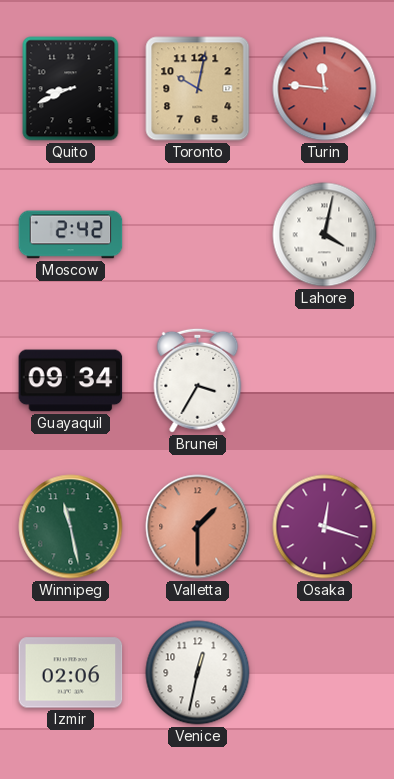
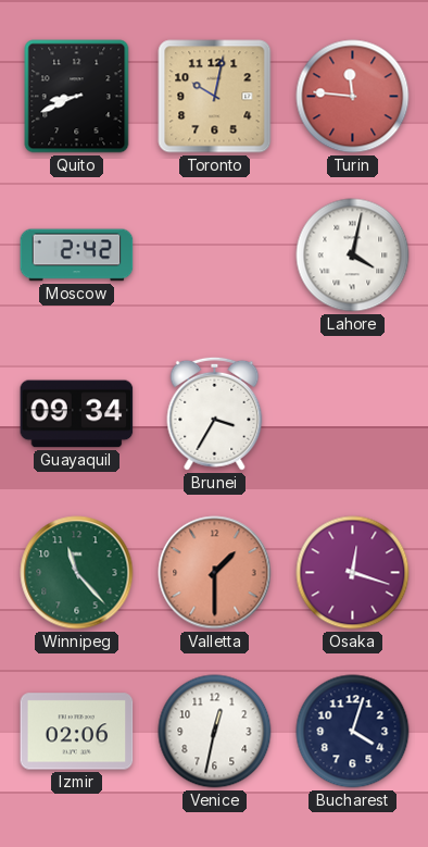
Winnipeg: 11:28 -> 11:23
Bucharest: none -> 4:03
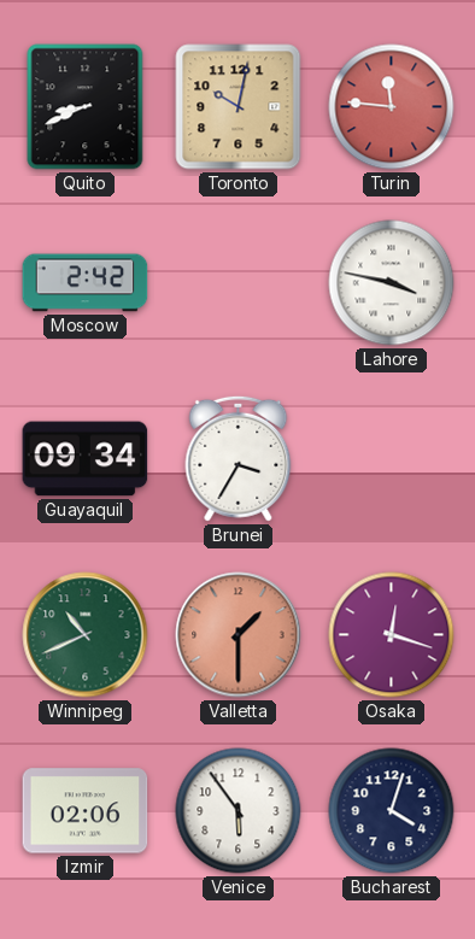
Lahore: 4:02 -> 3:47
Winnipeg: 11:23 -> 10:41
Venice: 12:32 -> 5:54
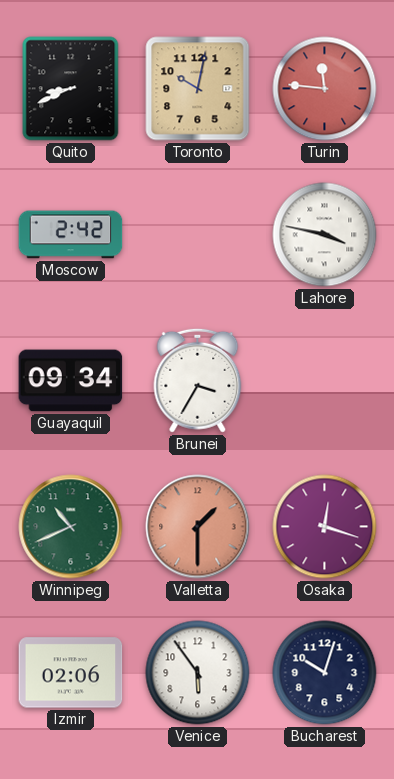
Bucharest: 4:03 -> 10:03
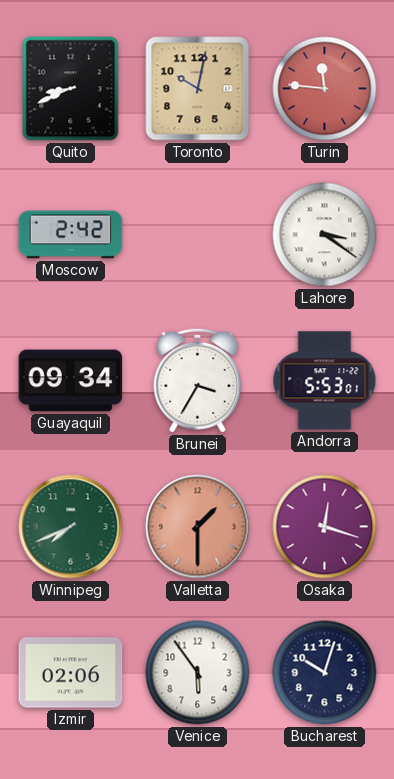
Lahore: 3:47 -> 3:21
Andorra: none -> 5:53
Winnipeg: 10:41 -> 7:41
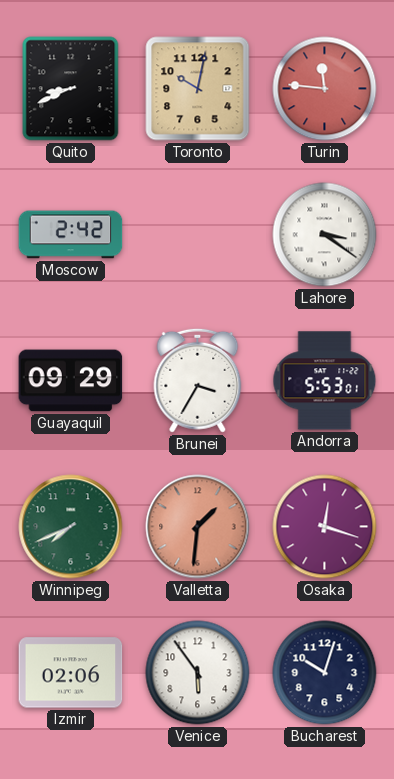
Guayaquil: 09:34 -> 09:29
Valletta: 1:30 -> 1:31
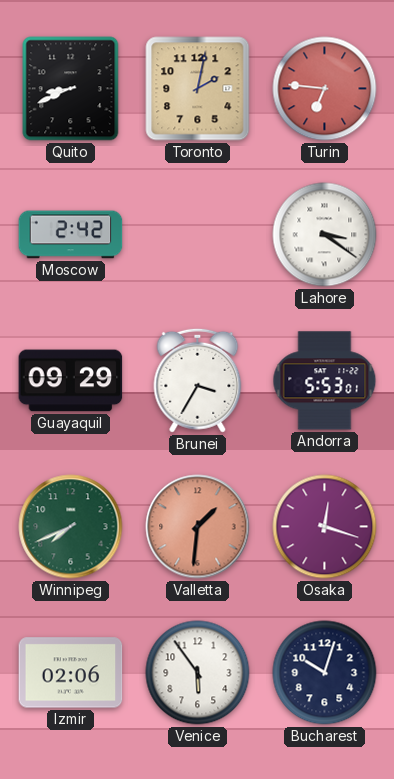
Toronto: 10:02 -> 2:02
Turin: 11:46 -> 6:46
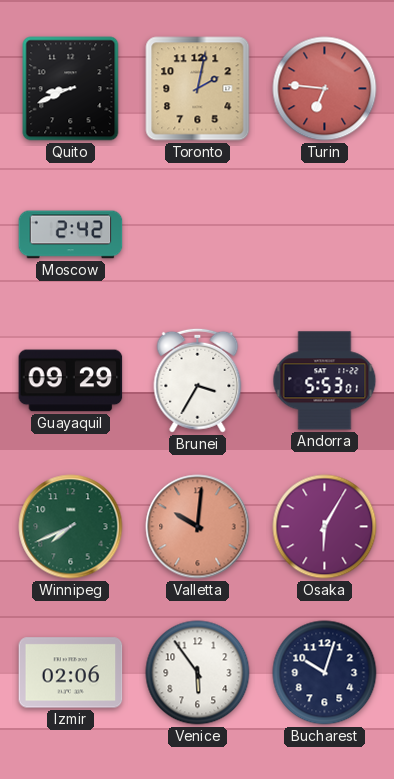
Lahore: 3:21 -> none
Valletta: 1:31 -> 10:01
Osaka: 12:18 -> 6:05
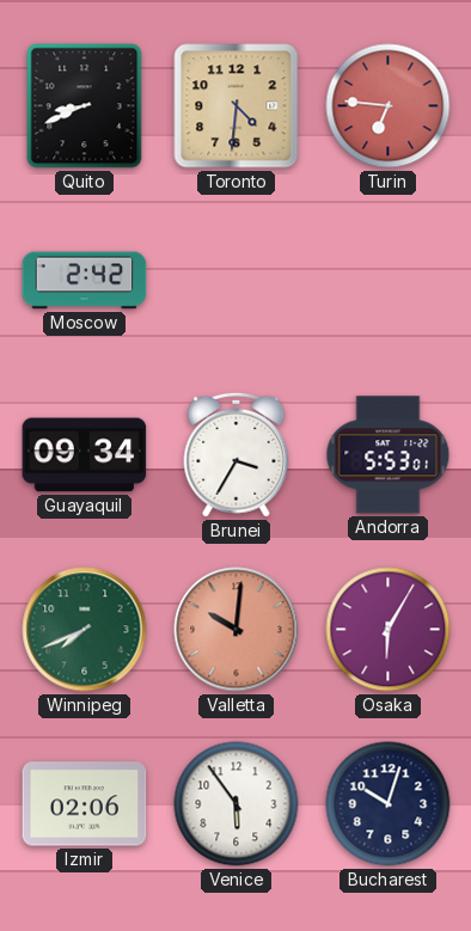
Toronto: 2:02 -> 4:31
Guayaquil: 09:29 -> 09:34
